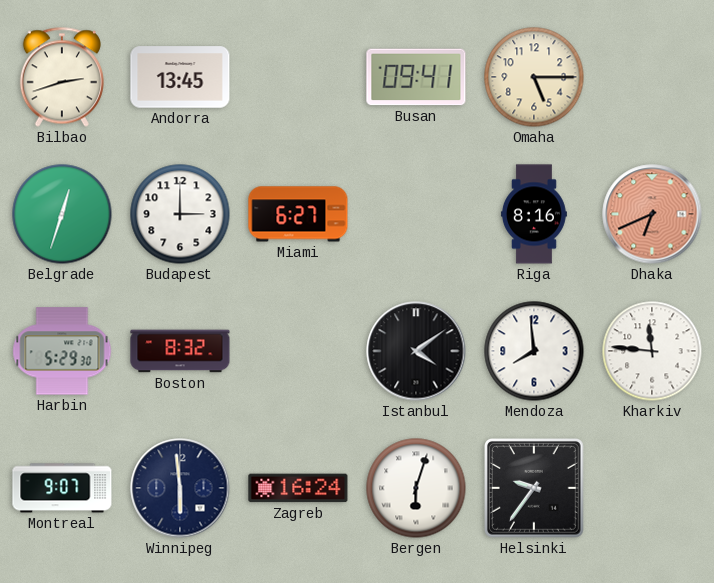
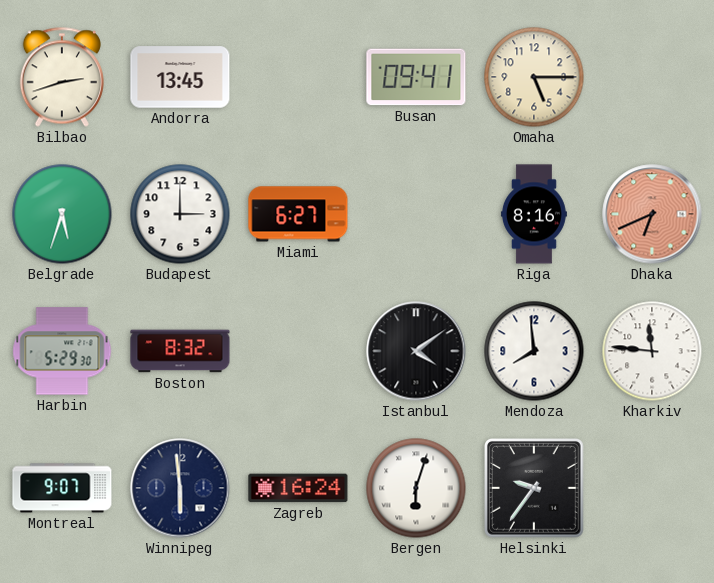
Belgrade: 12:33 -> 5:33
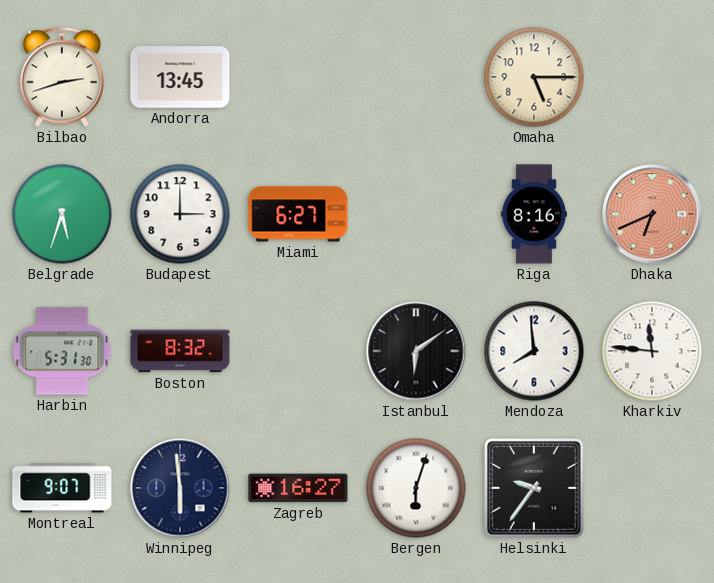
Busan: 09:41 -> none
Harbin: 5:29 -> 5:31
Istanbul: 4:09 -> 6:09
Zagreb: 16:24 -> 16:27
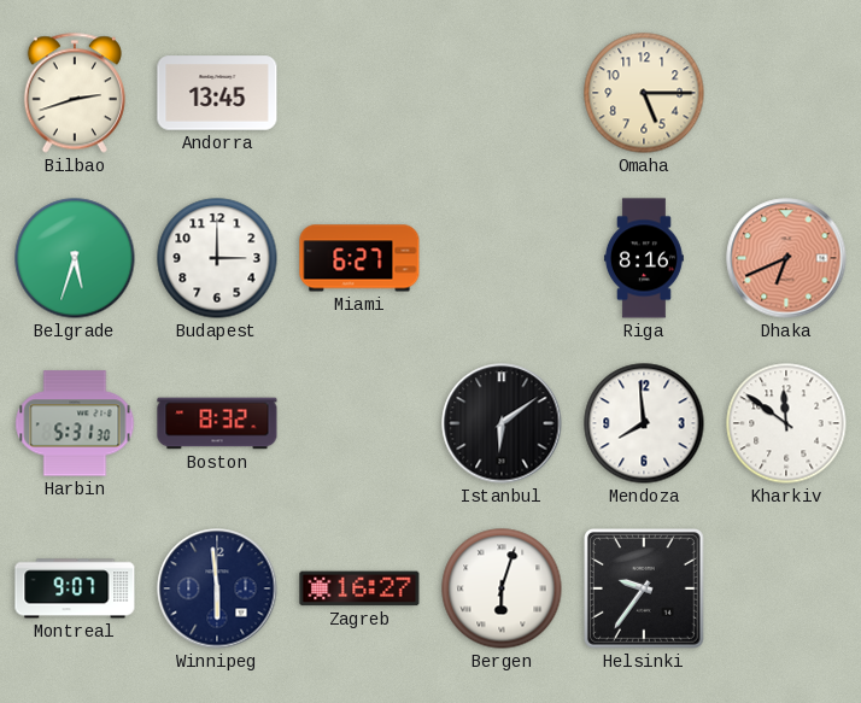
Kharkiv: 11:46 -> 11:51
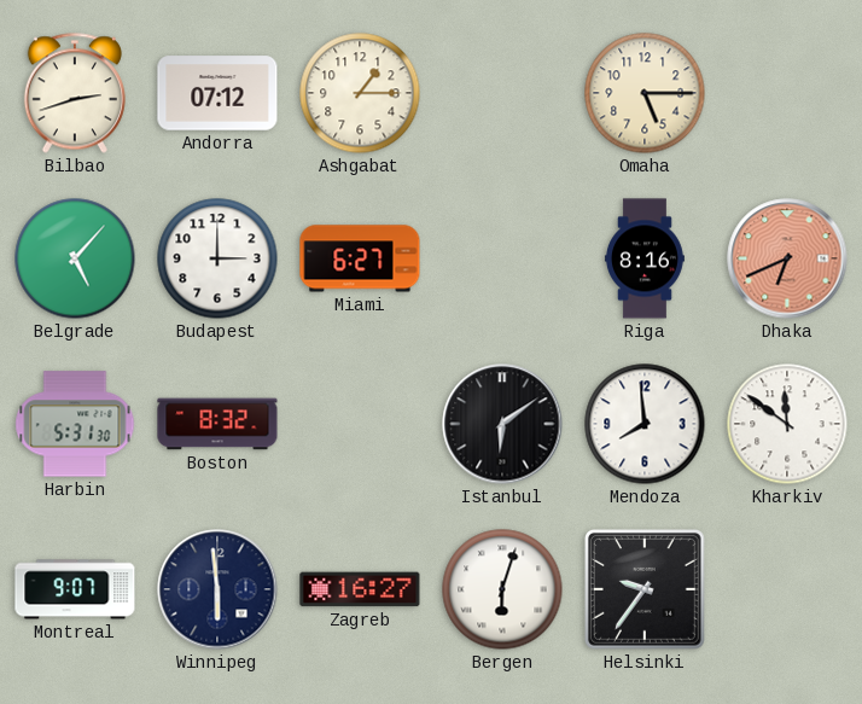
Andorra: 13:45 -> 07:12
Ashgabat: none -> 1:15
Belgrade: 5:33 -> 5:07
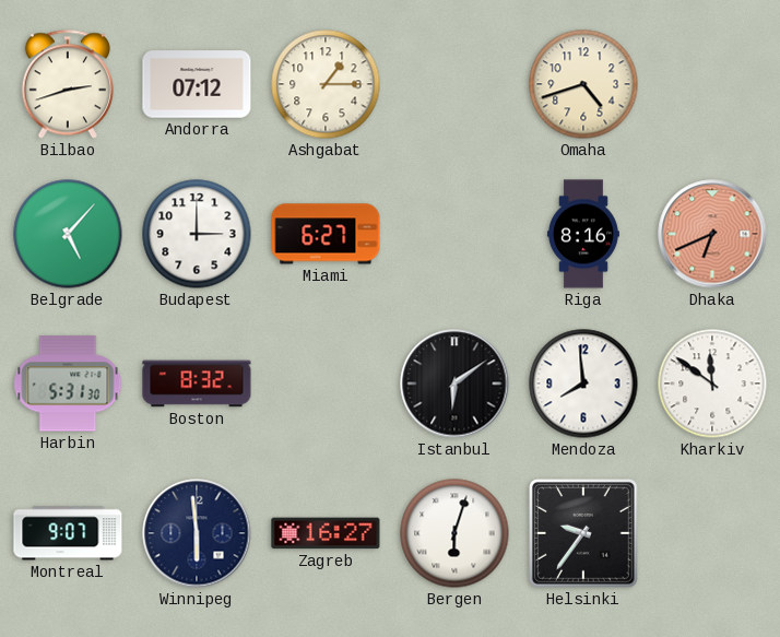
Omaha: 5:15 -> 4:42
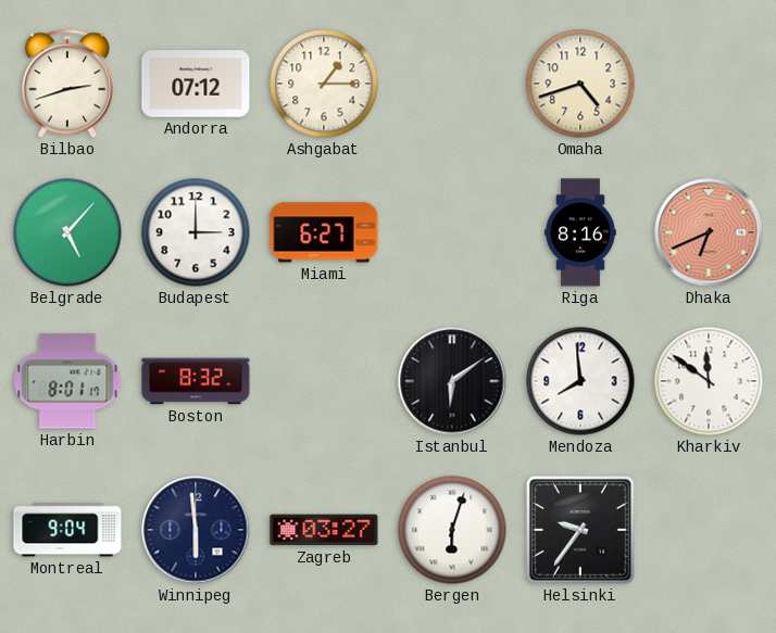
Harbin: 5:31 -> 8:01
Montreal: 9:07 -> 9:04
Zagreb: 16:27 -> 03:27
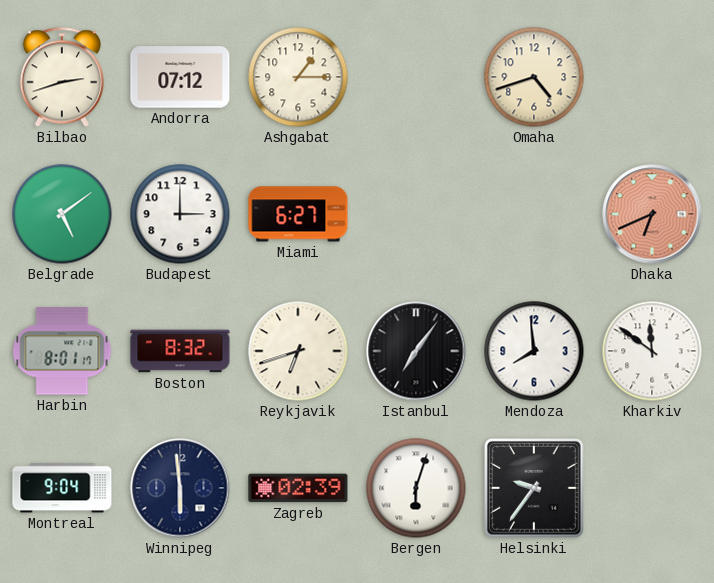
Belgrade: 5:07 -> 5:09
Riga: 8:16 -> none
Reykjavik: none -> 6:42
Istanbul: 6:09 -> 7:06
Zagreb: 03:27 -> 02:39
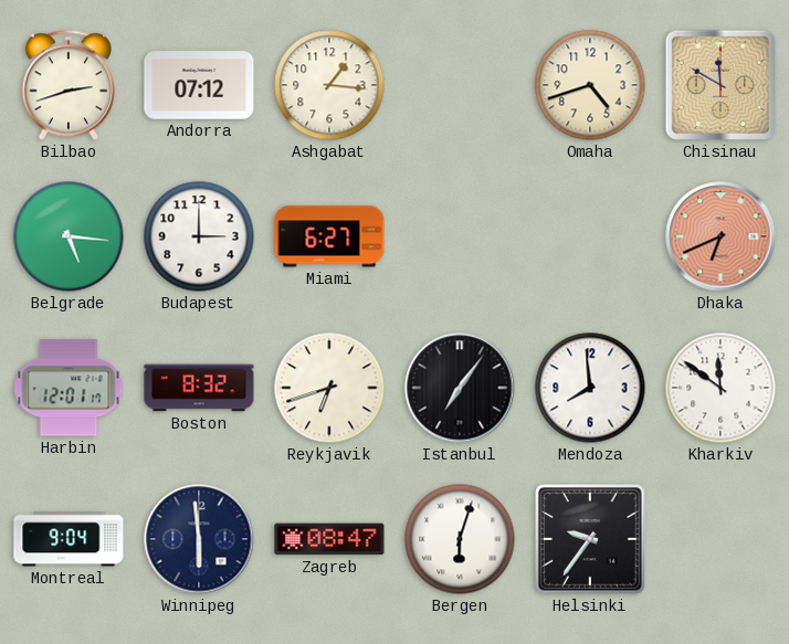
Ashgabat: 1:15 -> 1:16
Chisinau: none -> 11:50
Belgrade: 5:09 -> 5:16
Harbin: 8:01 -> 12:01
Zagreb: 02:39 -> 08:47
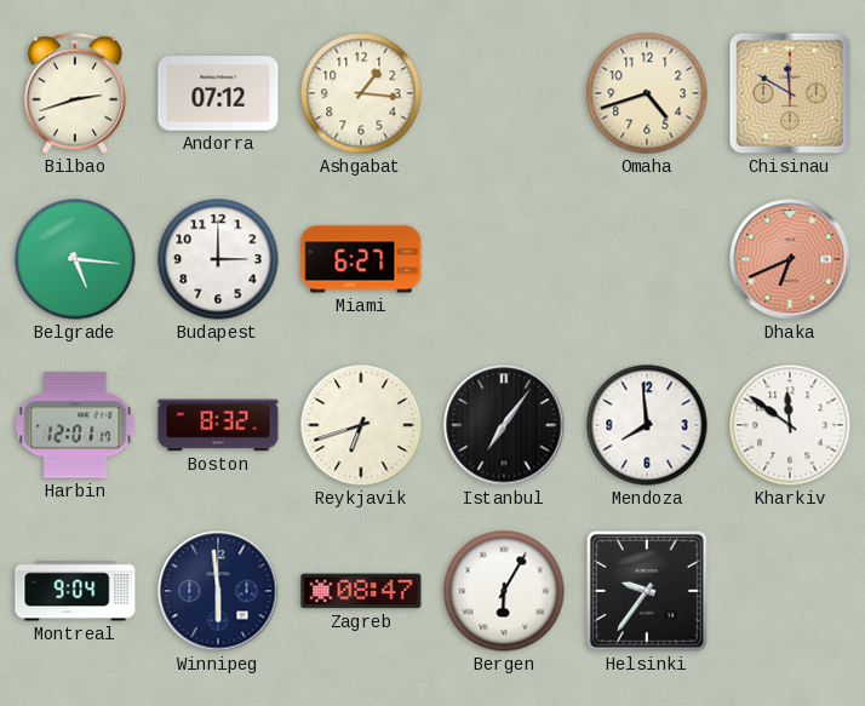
Bergen: 6:03 -> 6:05
